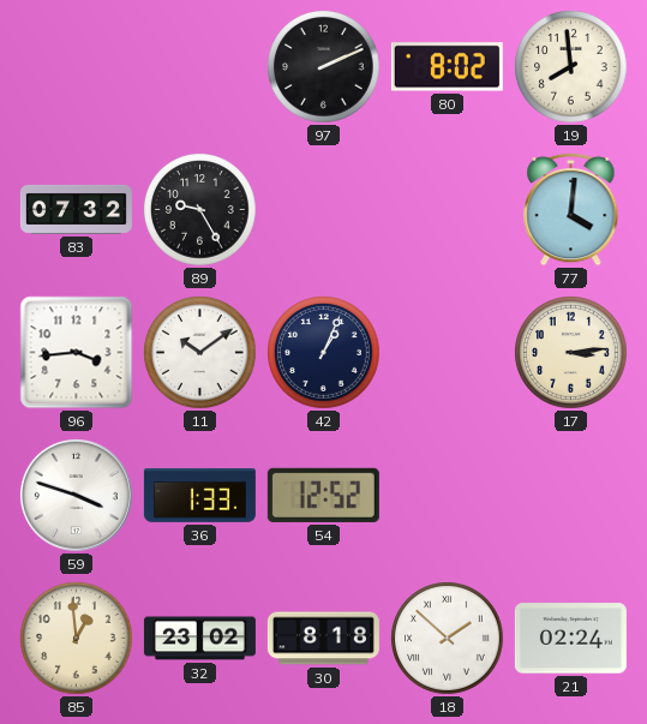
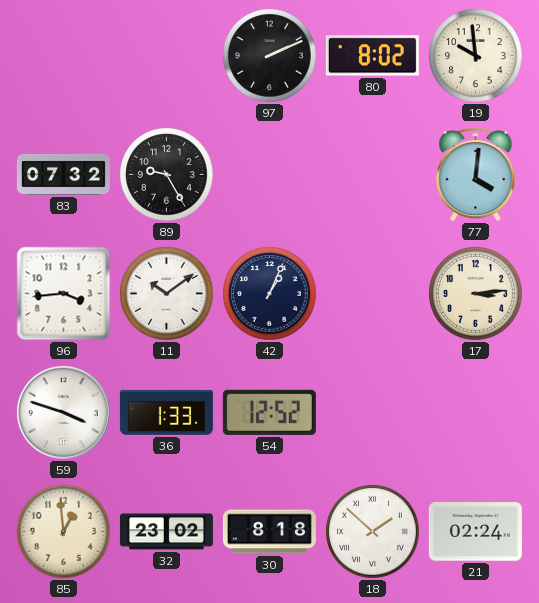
19: 7:59 -> 9:59
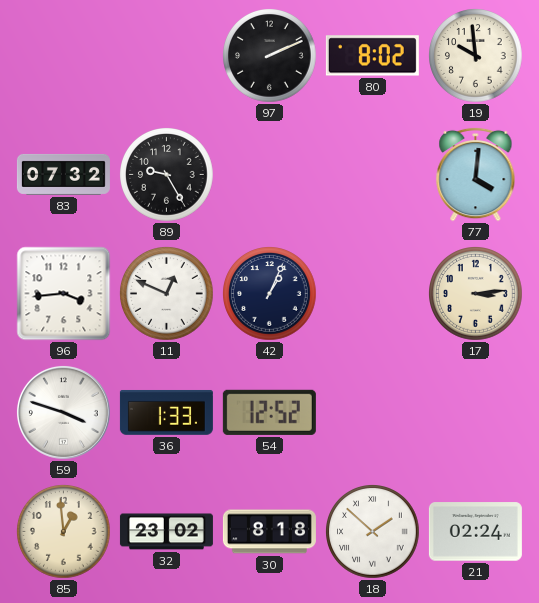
11: 10:09 -> 12:49
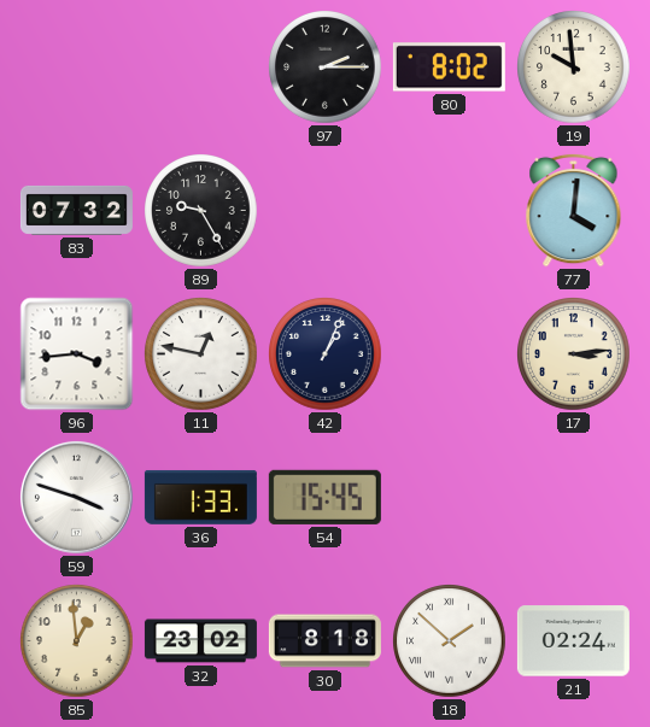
97: 2:11 -> 2:15
11: 12:49 -> 12:47
54: 12:52 -> 15:45
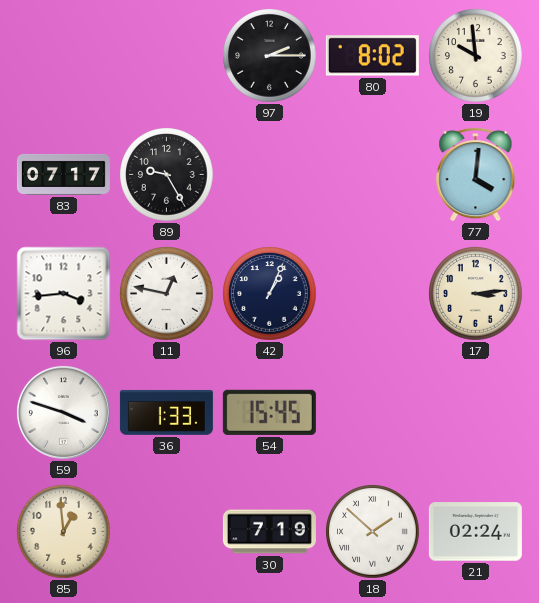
83: 07:32 -> 07:17
32: 23:02 -> none
30: 8:18 -> 7:19
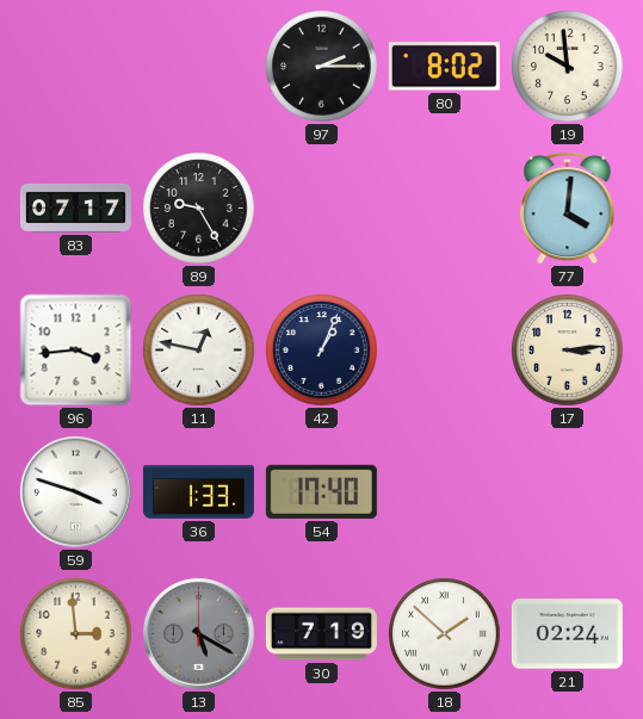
54: 15:45 -> 17:40
85: 12:59 -> 2:59
13: none -> 5:20
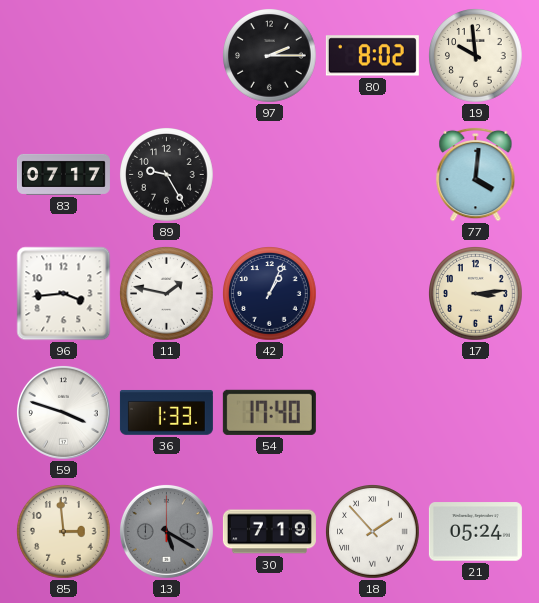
11: 12:47 -> 1:47
18: 1:52 -> 1:53
21: 02:24 -> 05:24
